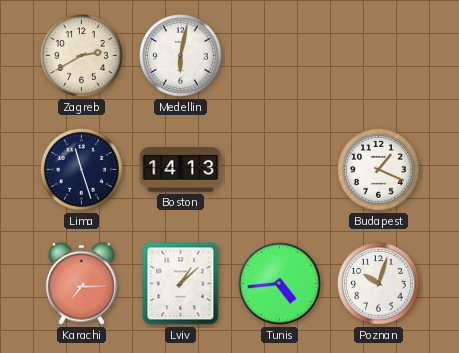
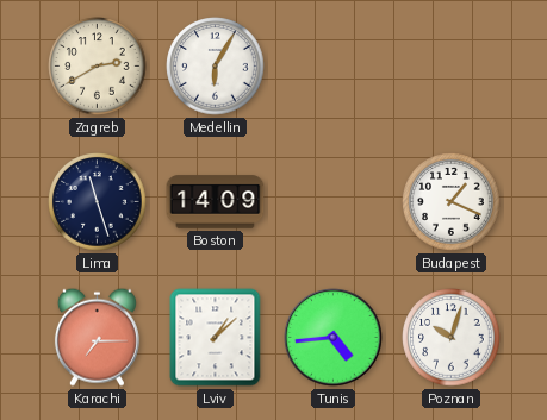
Medellin: 6:02 -> 6:05
Boston: 14:13 -> 14:09
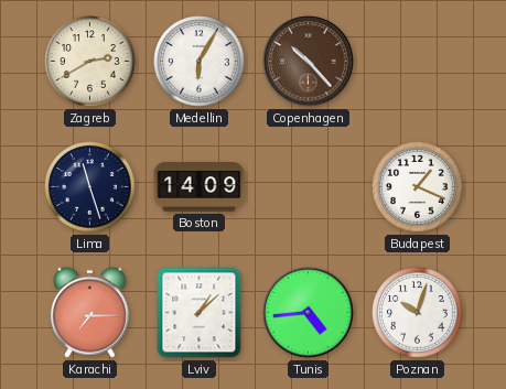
Copenhagen: none -> 10:23
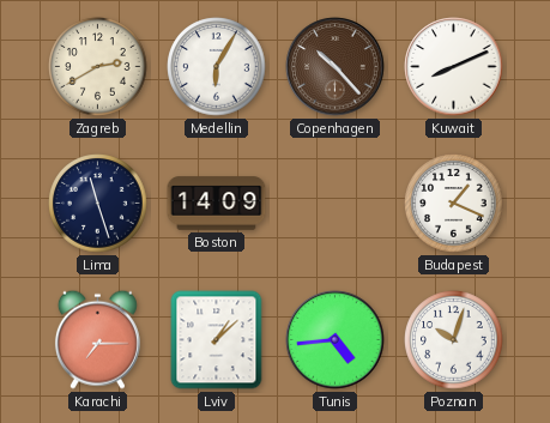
Kuwait: none -> 8:11
